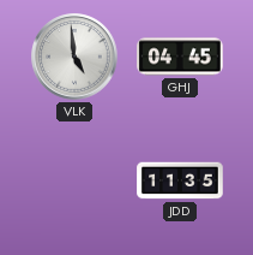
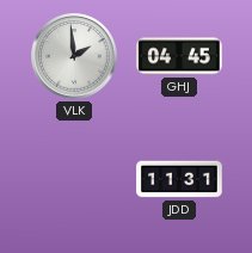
VLK: 4:59 -> 1:59
JDD: 11:35 -> 11:31
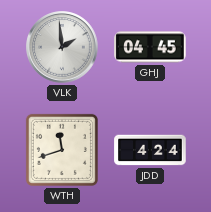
WTH: none -> 11:42
JDD: 11:31 -> 4:24
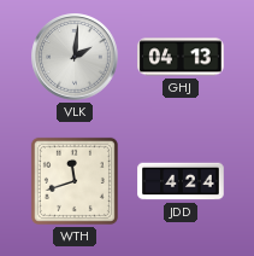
VLK: 1:59 -> 2:01
GHJ: 04:45 -> 04:13
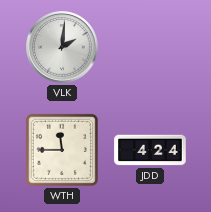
GHJ: 04:13 -> none
WTH: 11:42 -> 11:45
